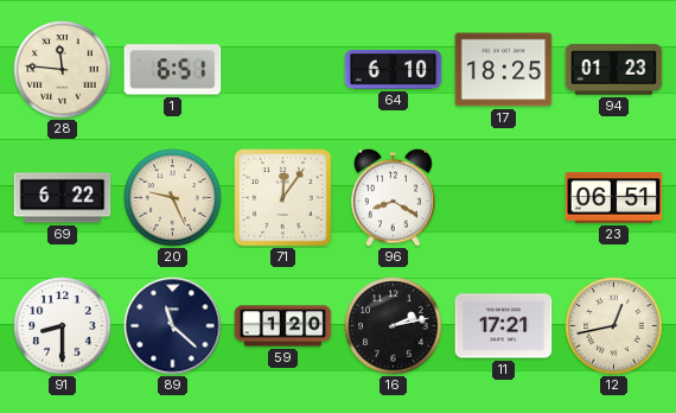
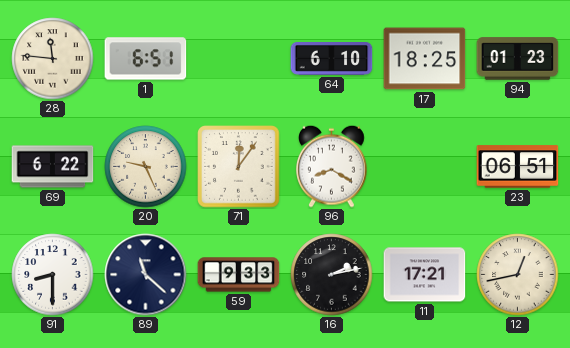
59: 1:20 -> 9:33
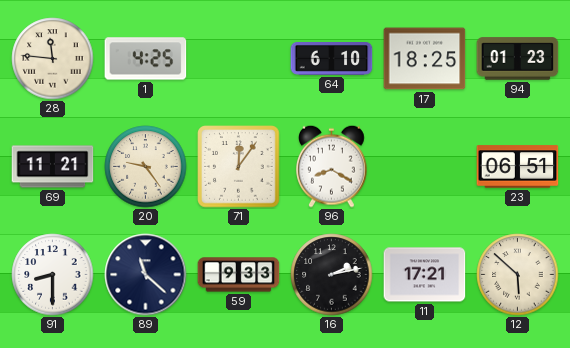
1: 6:51 -> 4:25
69: 6:22 -> 11:21
20: 9:26 -> 9:24
12: 12:43 -> 5:52
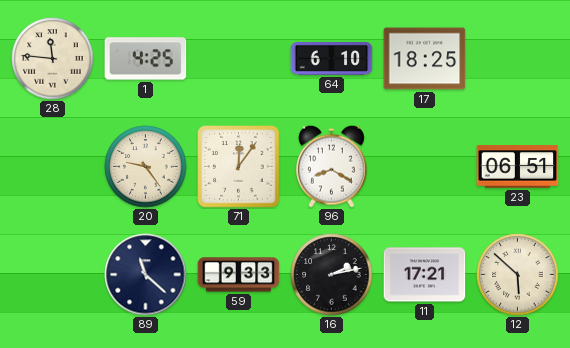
94: 01:23 -> none
69: 11:21 -> none
91: 8:30 -> none
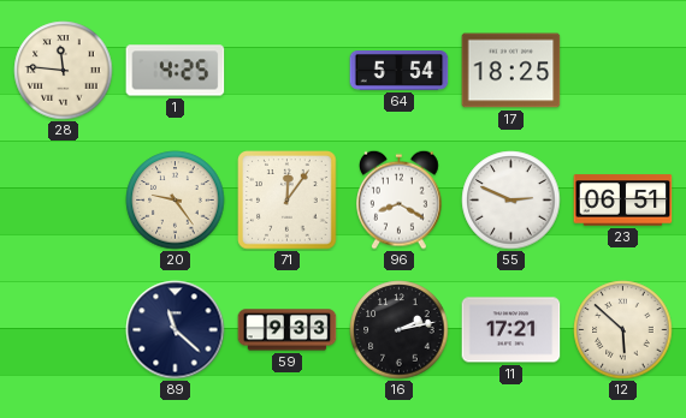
64: 6:10 -> 5:54
55: none -> 2:49
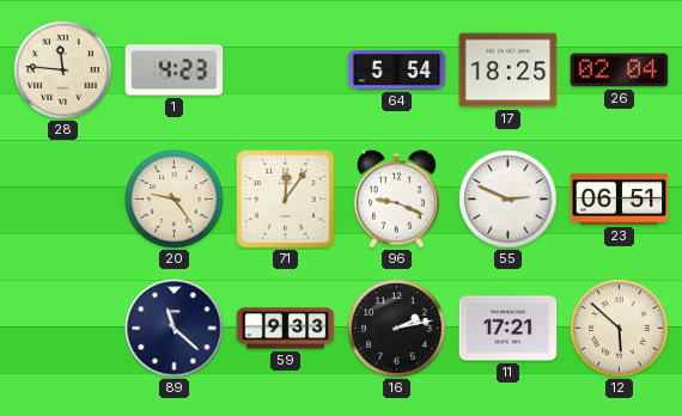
1: 4:25 -> 4:23
26: none -> 02:04
96: 8:20 -> 9:19
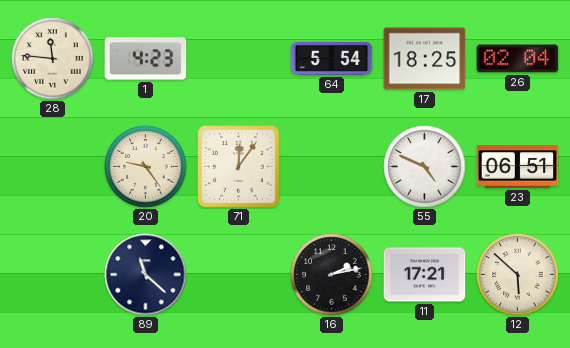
96: 9:19 -> none
55: 2:49 -> 4:49
59: 9:33 -> none
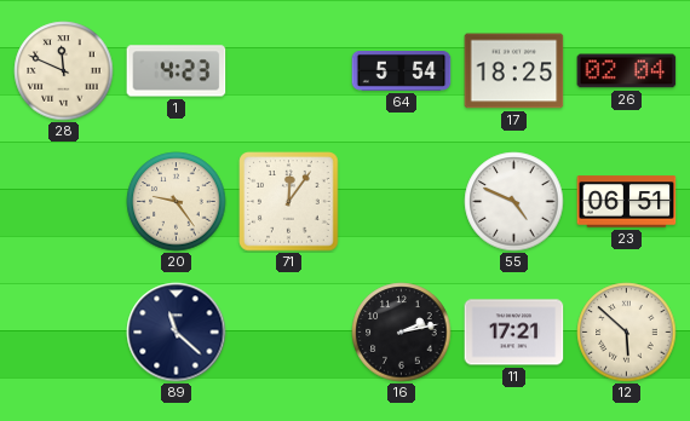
28: 11:46 -> 11:49
